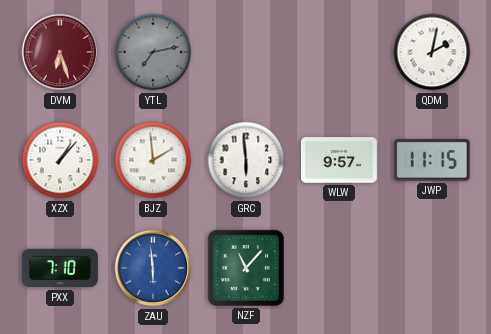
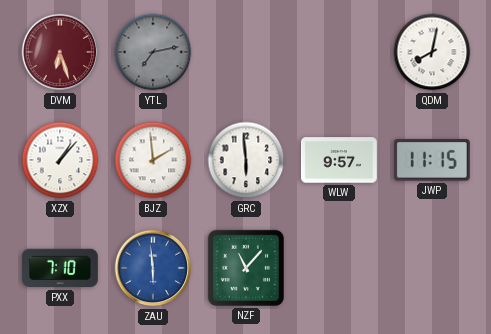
QDM: 2:02 -> 8:02
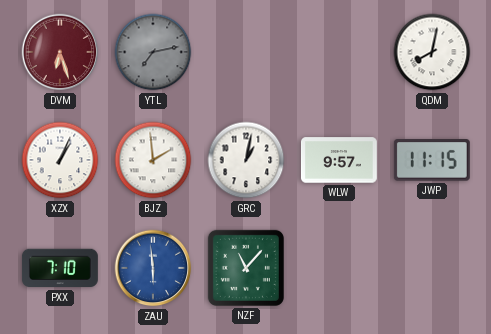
XZX: 1:07 -> 1:04
GRC: 5:59 -> 1:02
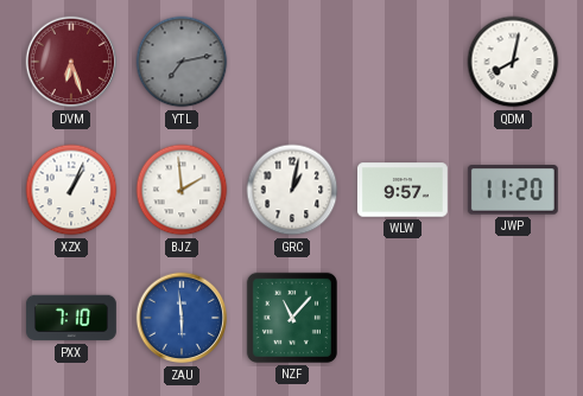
JWP: 11:15 -> 11:20
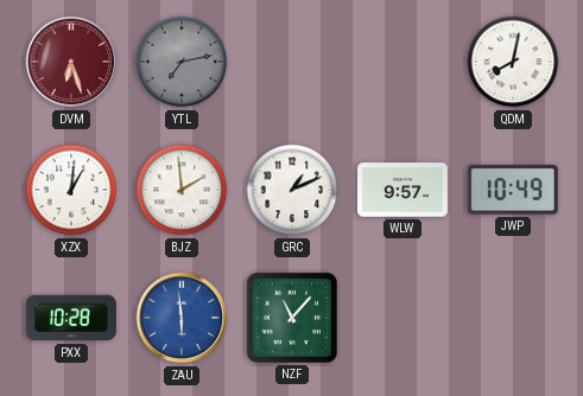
XZX: 1:04 -> 1:01
GRC: 1:02 -> 1:11
JWP: 11:20 -> 10:49
PXX: 7:10 -> 10:28
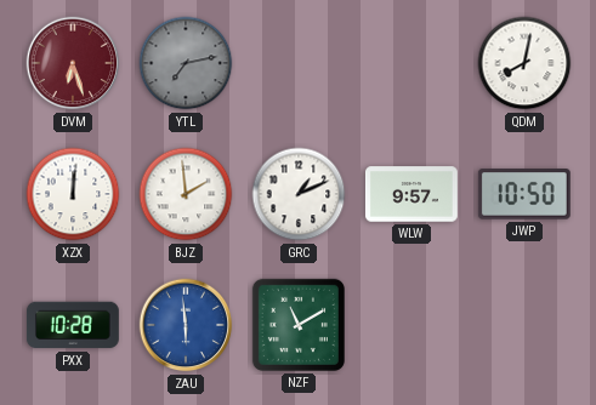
XZX: 1:01 -> 12:01
JWP: 10:49 -> 10:50
NZF: 11:07 -> 11:10
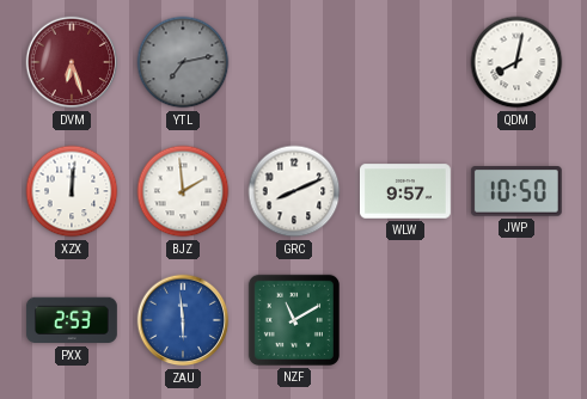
GRC: 1:11 -> 8:11
PXX: 10:28 -> 2:53
